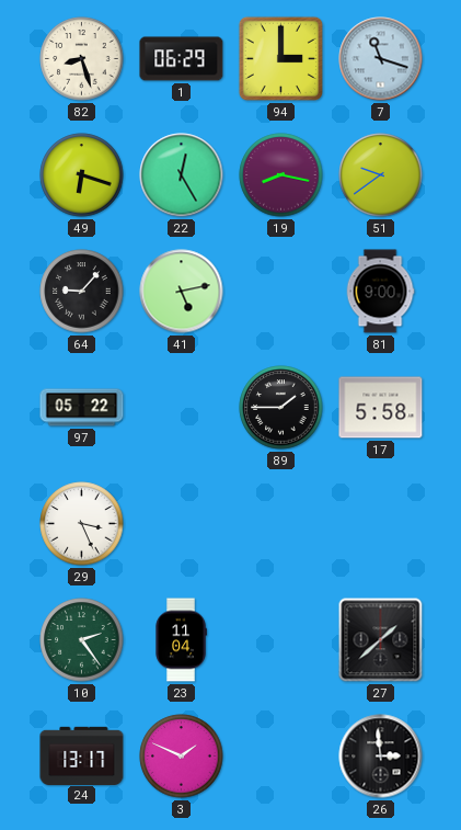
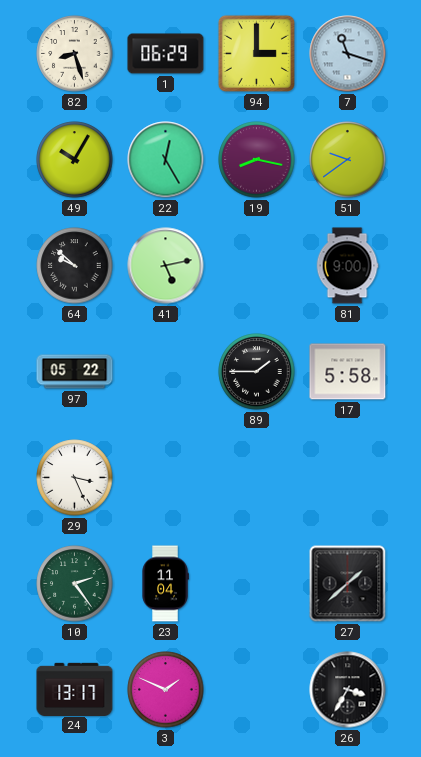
49: 6:18 -> 10:05
64: 9:07 -> 9:52
26: 2:59 -> 3:35
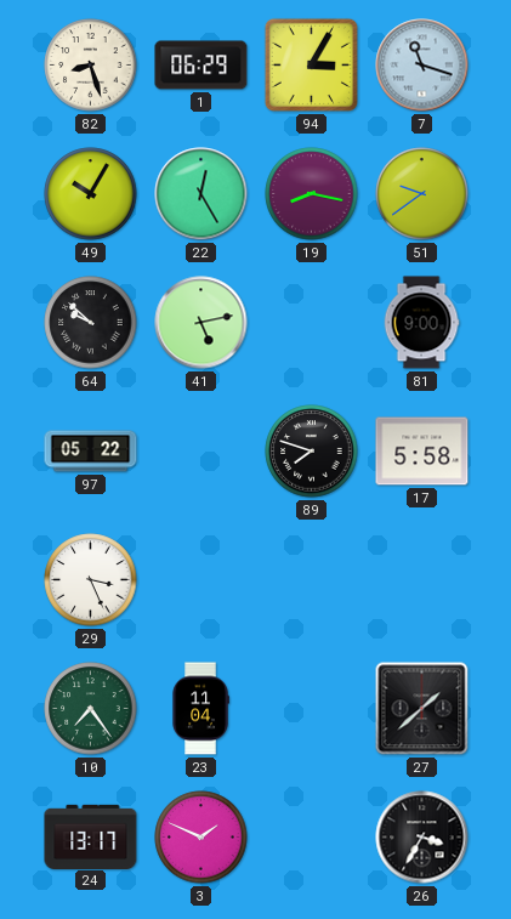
94: 3:00 -> 3:05
89: 1:45 -> 7:48
10: 2:24 -> 7:24
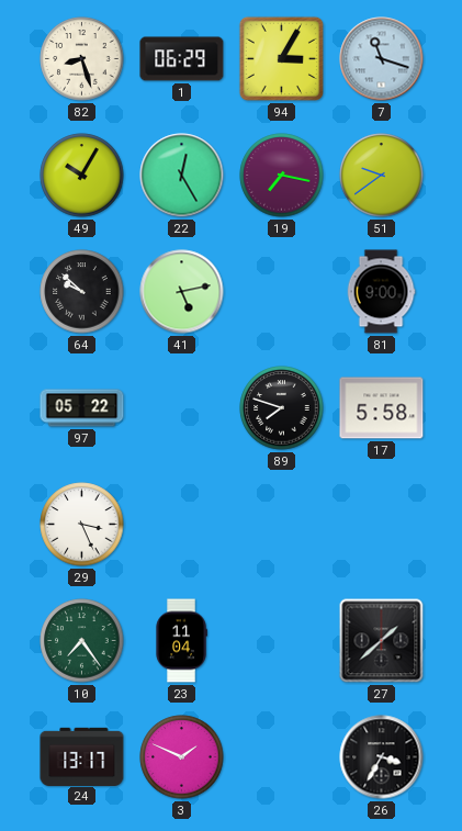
19: 8:17 -> 7:17
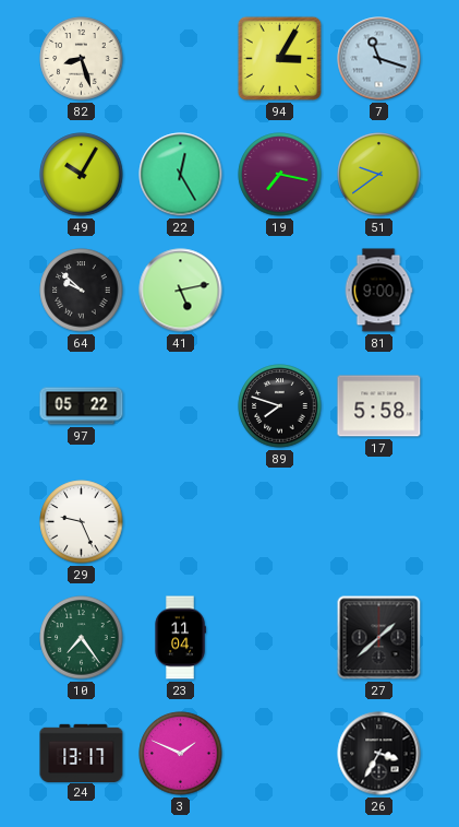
1: 06:29 -> none
29: 3:26 -> 9:26
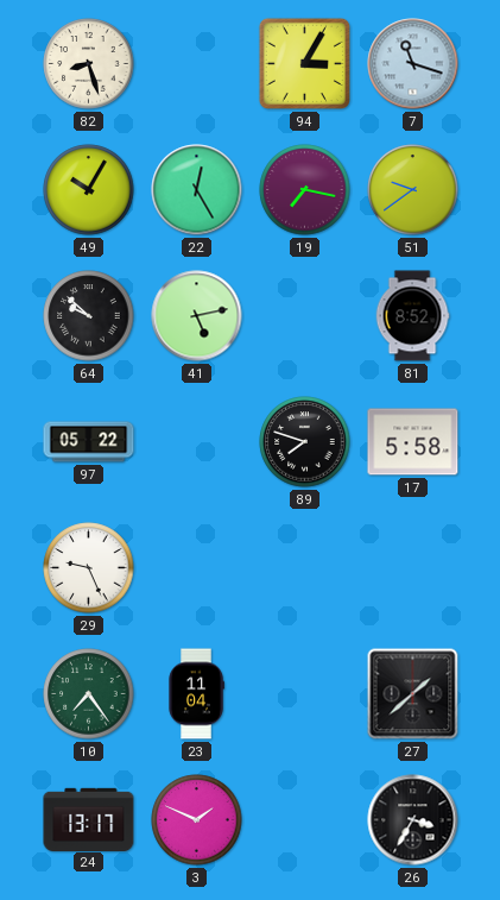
81: 9:00 -> 8:52
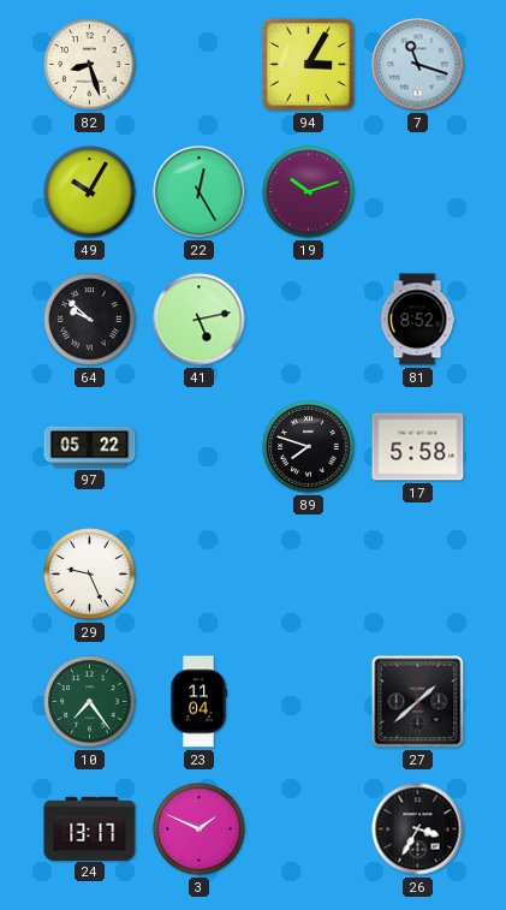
19: 7:17 -> 10:12
51: 9:39 -> none
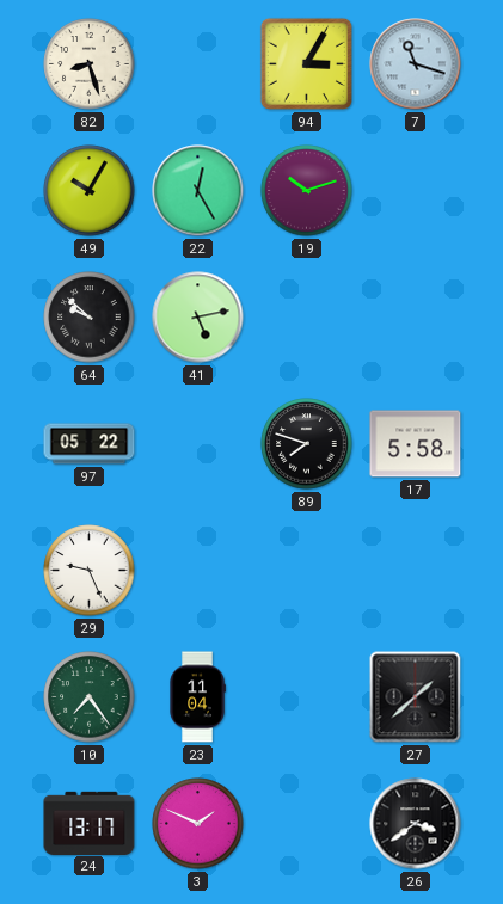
81: 8:52 -> none
26: 3:35 -> 3:39
